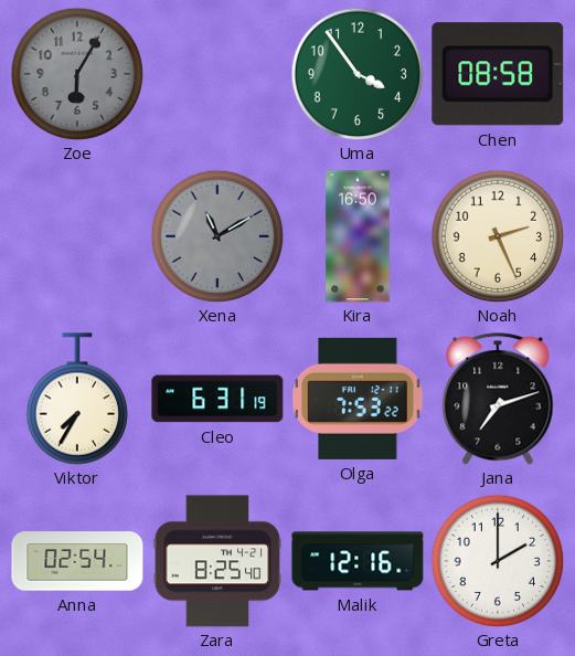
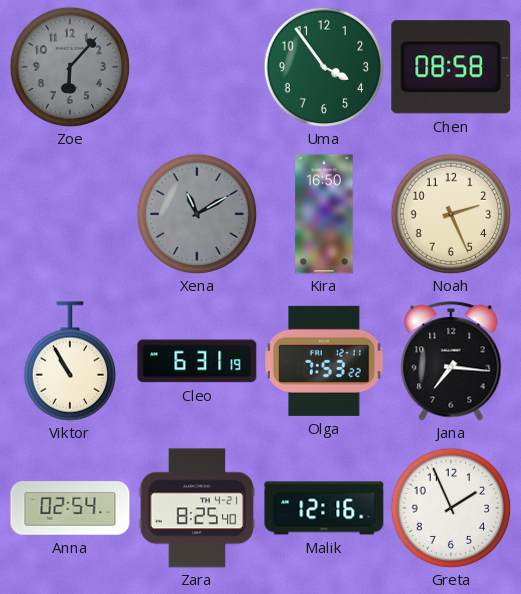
Zoe: 6:05 -> 6:07
Viktor: 7:35 -> 10:55
Jana: 7:12 -> 7:16
Greta: 2:00 -> 1:56
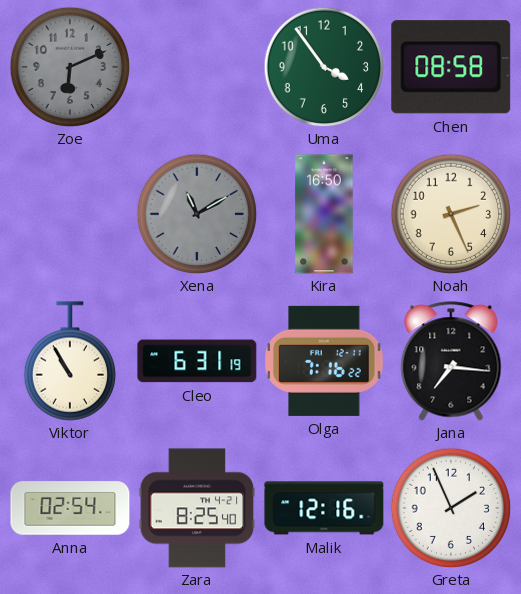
Zoe: 6:07 -> 6:11
Olga: 7:53 -> 7:16
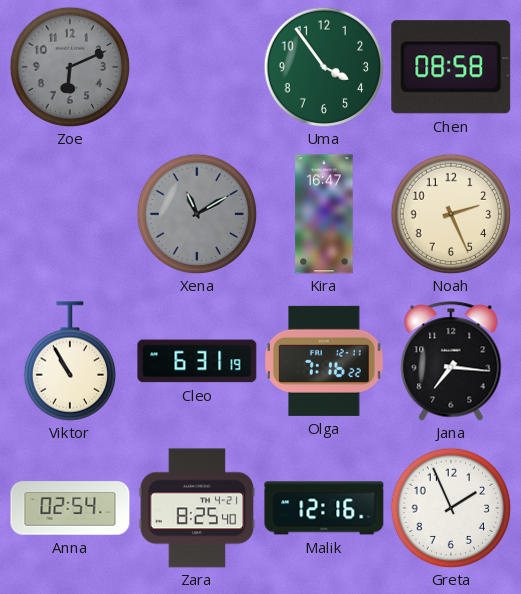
Kira: 16:50 -> 16:47
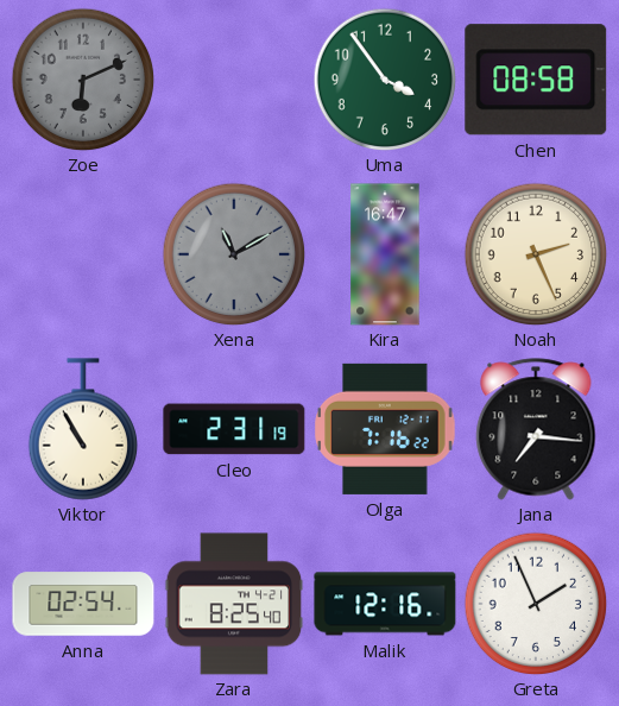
Cleo: 6:31 -> 2:31
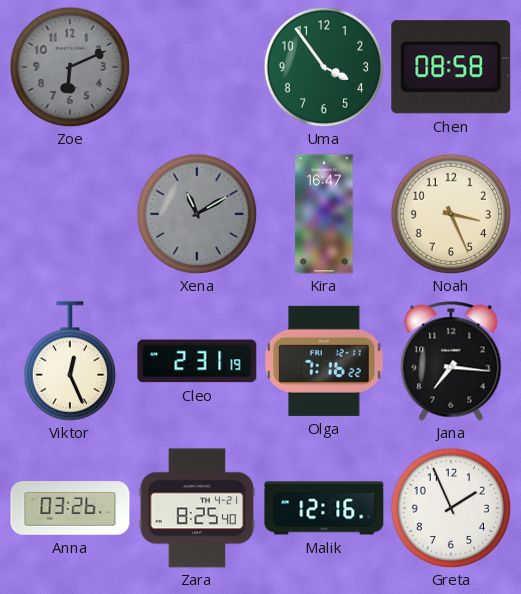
Noah: 2:26 -> 3:26
Viktor: 10:55 -> 12:26
Anna: 02:54 -> 03:26
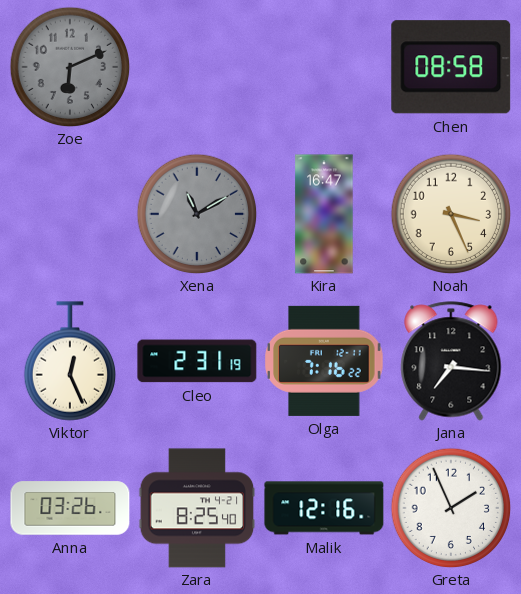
Uma: 3:54 -> none
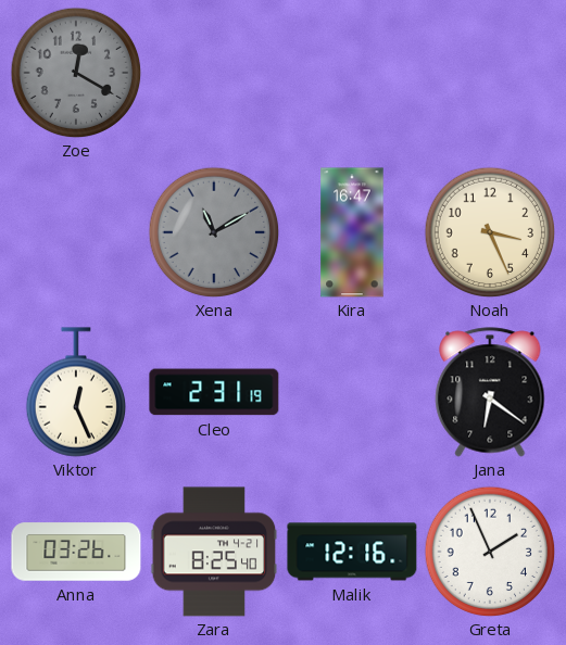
Zoe: 6:11 -> 12:20
Chen: 08:58 -> none
Olga: 7:16 -> none
Jana: 7:16 -> 6:21
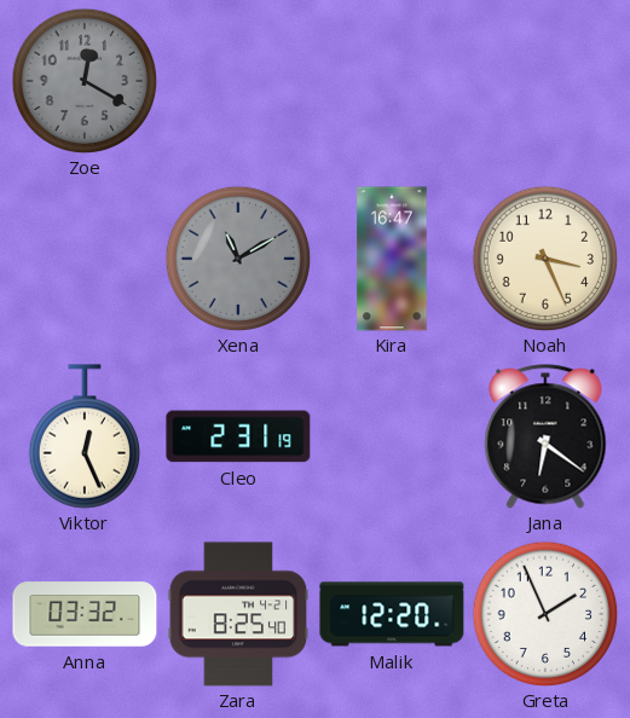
Anna: 03:26 -> 03:32
Malik: 12:16 -> 12:20
